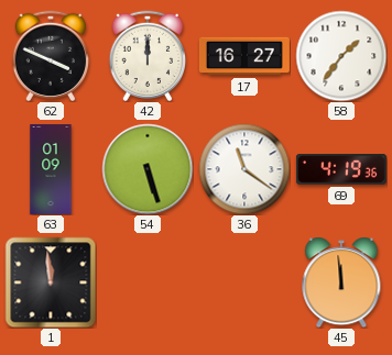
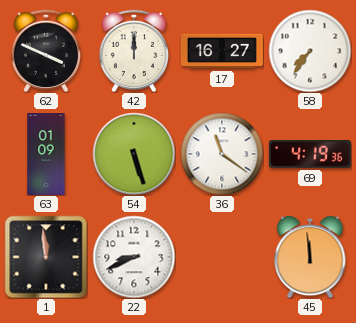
58: 1:36 -> 7:36
22: none -> 8:41
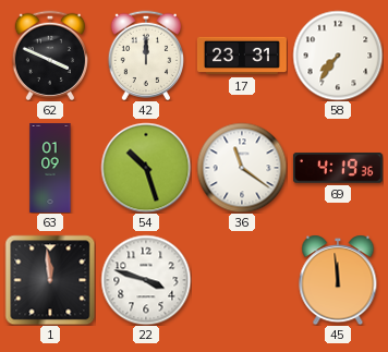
17: 16:27 -> 23:31
54: 5:27 -> 10:27
22: 8:41 -> 3:48
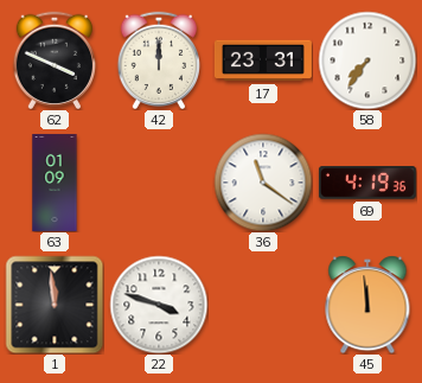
54: 10:27 -> none
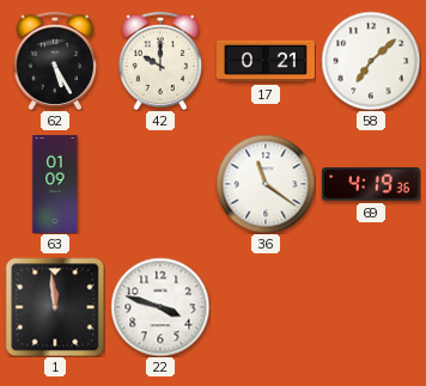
62: 3:49 -> 5:25
42: 12:00 -> 10:00
17: 23:31 -> 0:21
58: 7:36 -> 7:08
45: 11:59 -> none
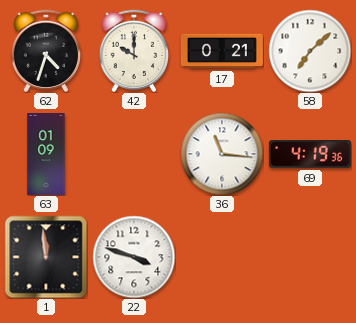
62: 5:25 -> 4:33
36: 11:21 -> 11:16
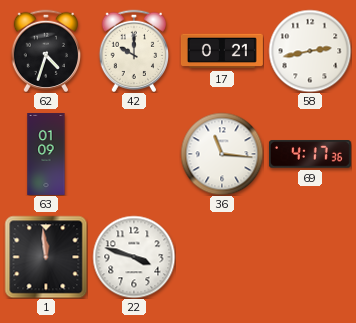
58: 7:08 -> 2:43
69: 4:19 -> 4:17
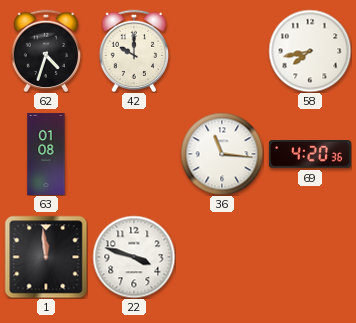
17: 0:21 -> none
58: 2:43 -> 7:43
63: 01:09 -> 01:08
69: 4:17 -> 4:20
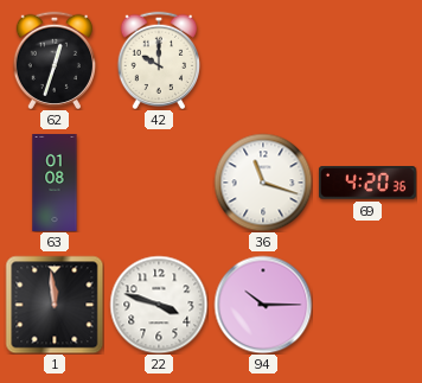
62: 4:33 -> 12:33
58: 7:43 -> none
36: 11:16 -> 11:18
94: none -> 10:15
